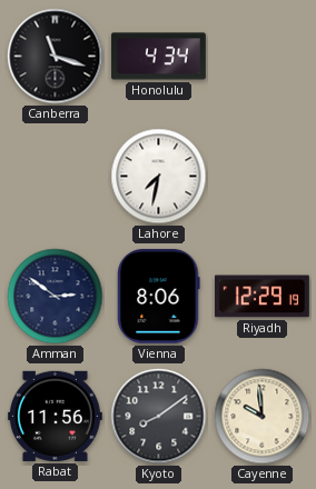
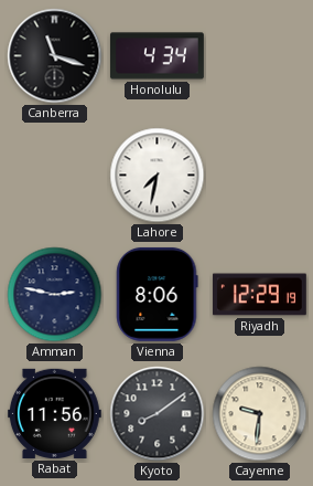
Amman: 2:51 -> 2:47
Cayenne: 9:59 -> 9:31
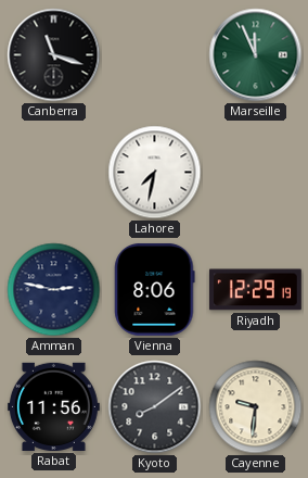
Honolulu: 4:34 -> none
Marseille: none -> 11:56
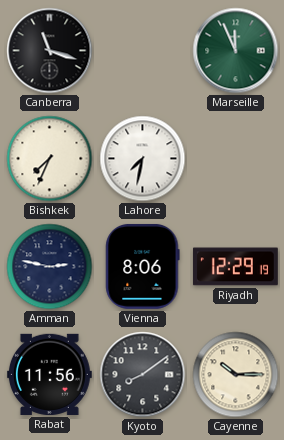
Bishkek: none -> 7:34
Cayenne: 9:31 -> 10:15
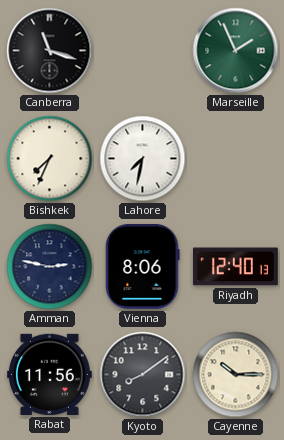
Marseille: 11:56 -> 1:56
Riyadh: 12:29 -> 12:40
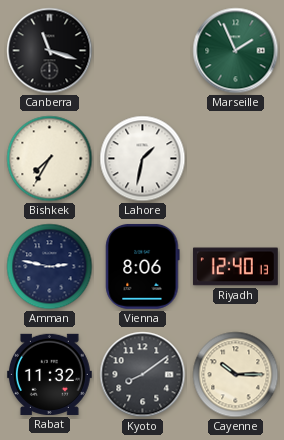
Bishkek: 7:34 -> 7:35
Lahore: 7:32 -> 1:32
Rabat: 11:56 -> 11:32
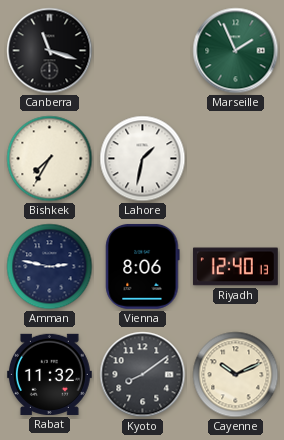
Cayenne: 10:15 -> 10:11
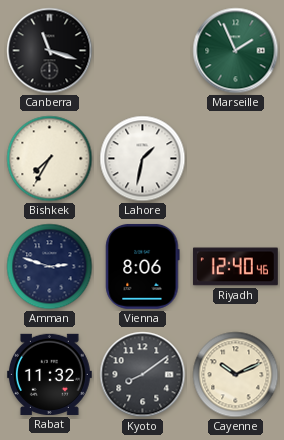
Amman: 2:47 -> 2:48
Riyadh: 12:40:13 -> 12:40:46
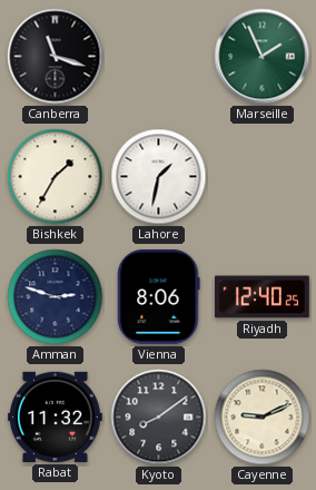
Bishkek: 7:35 -> 1:35
Riyadh: 12:40:46 -> 12:40:25
Cayenne: 10:11 -> 9:11
